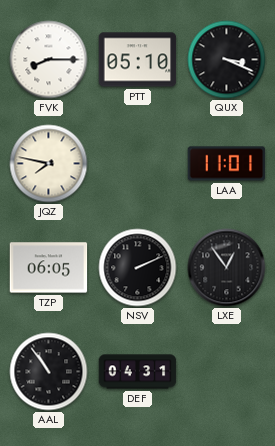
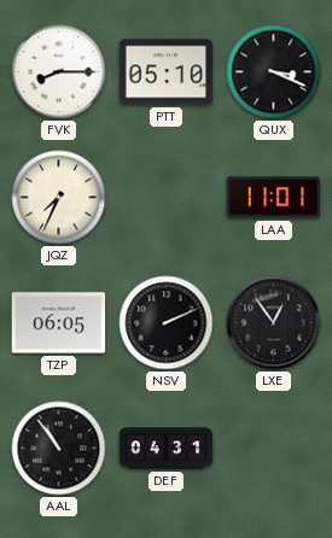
JQZ: 7:47 -> 7:34
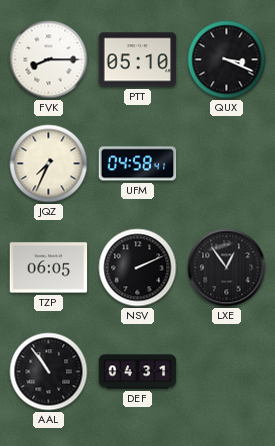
UFM: none -> 04:58
LAA: 11:01 -> none
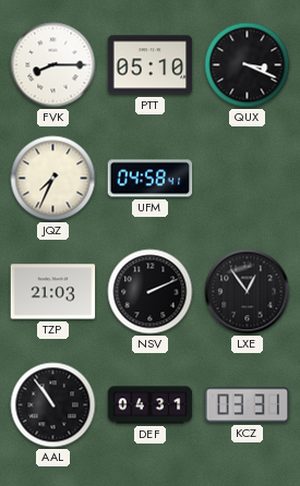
TZP: 06:05 -> 21:03
KCZ: none -> 03:31
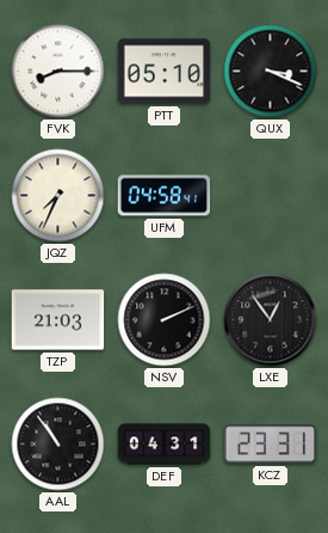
KCZ: 03:31 -> 23:31
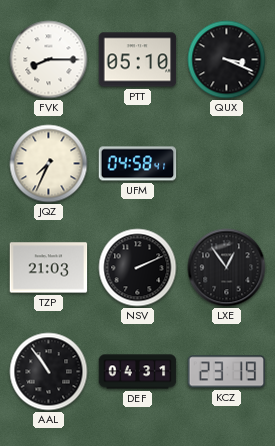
KCZ: 23:31 -> 23:19
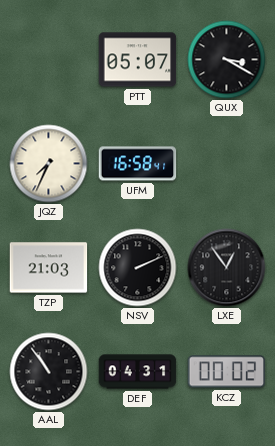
FVK: 8:15 -> none
PTT: 05:10 -> 05:07
QUX: 3:19 -> 3:20
UFM: 04:58 -> 16:58
KCZ: 23:19 -> 00:02
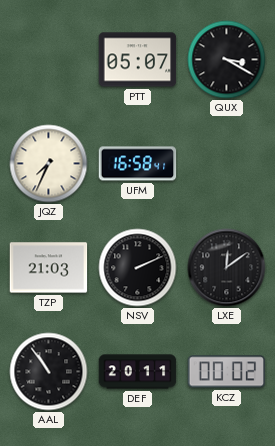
LXE: 12:54 -> 12:09
DEF: 04:31 -> 20:11
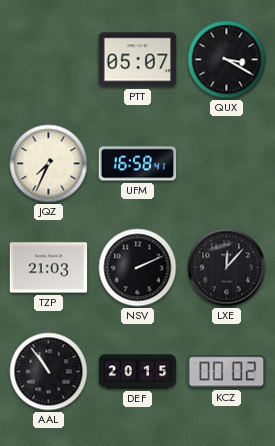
LXE: 12:09 -> 12:07
DEF: 20:11 -> 20:15
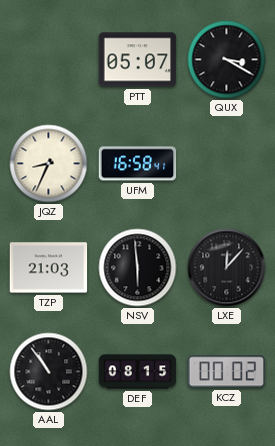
JQZ: 7:34 -> 8:34
NSV: 2:11 -> 5:59
DEF: 20:15 -> 08:15
